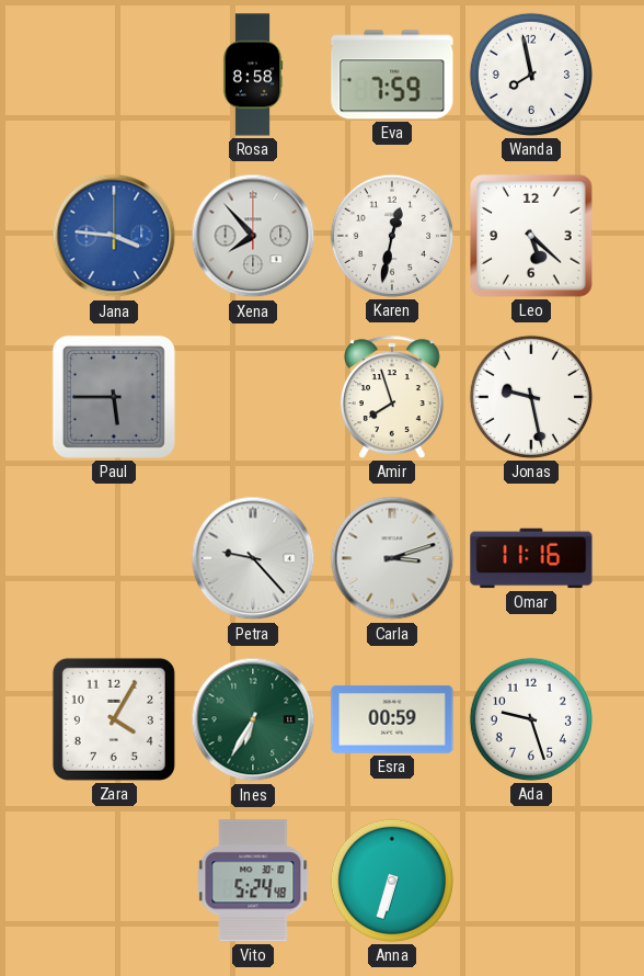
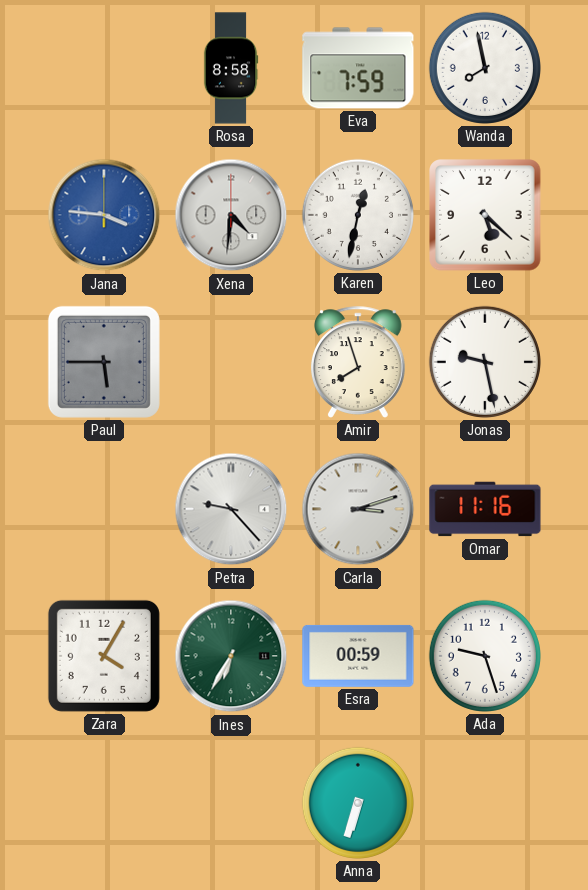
Xena: 7:53 -> 4:31
Vito: 5:24 -> none
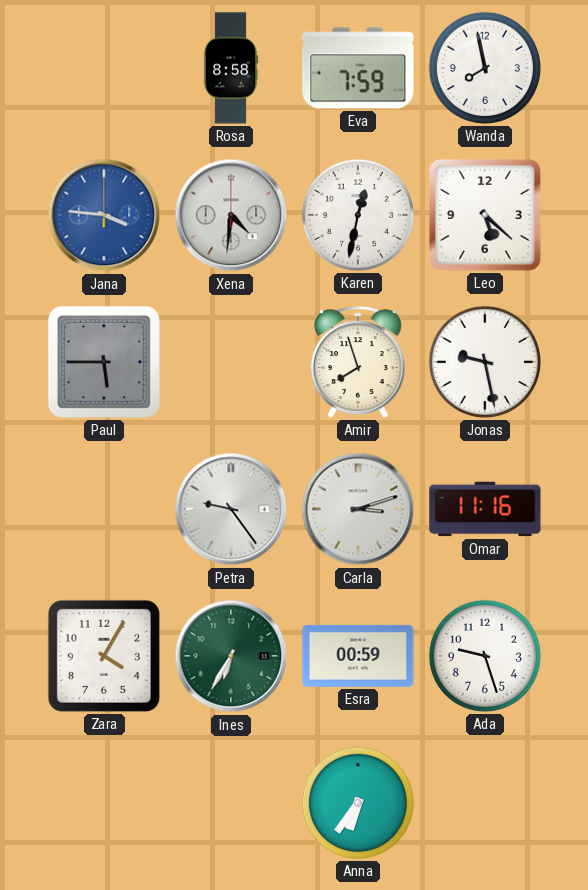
Petra: 9:23 -> 9:24
Anna: 6:33 -> 6:36
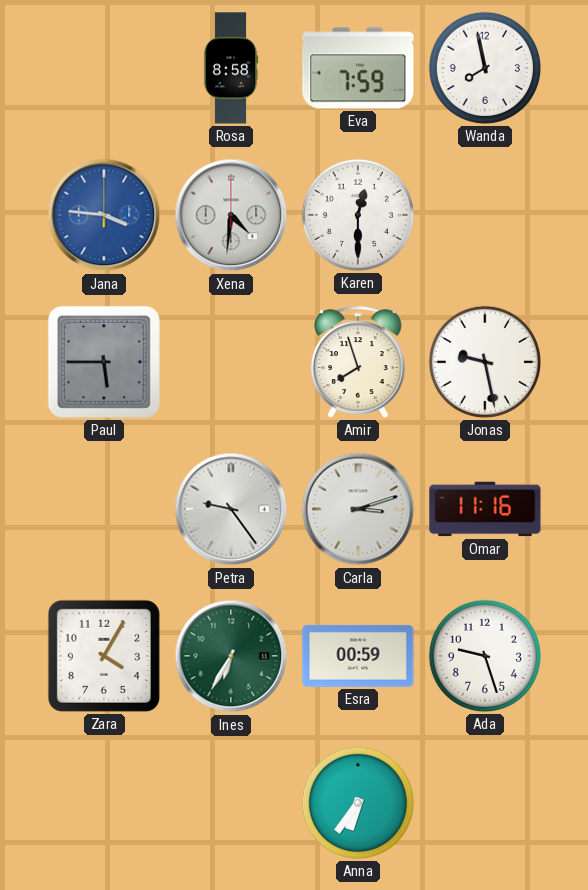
Karen: 12:32 -> 12:30
Leo: 5:22 -> none
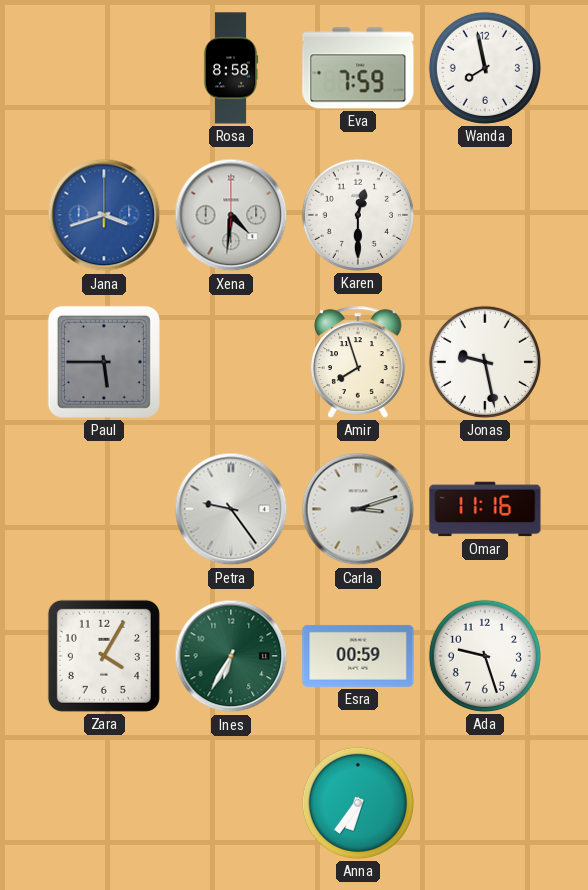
Jana: 3:46 -> 3:42
